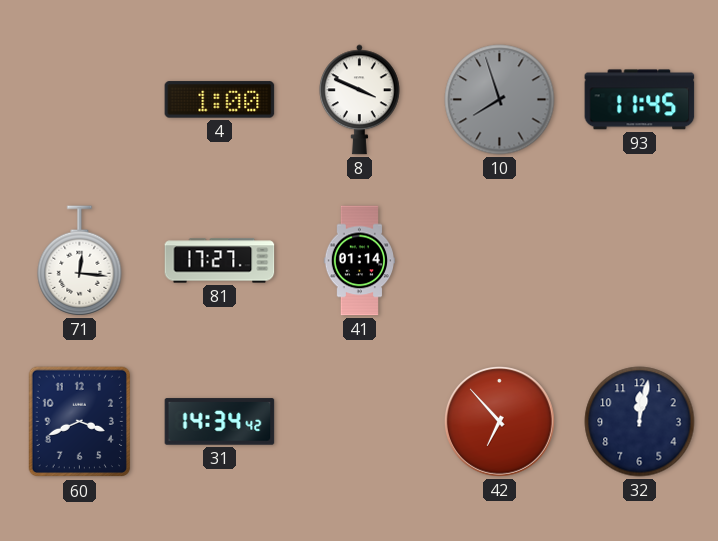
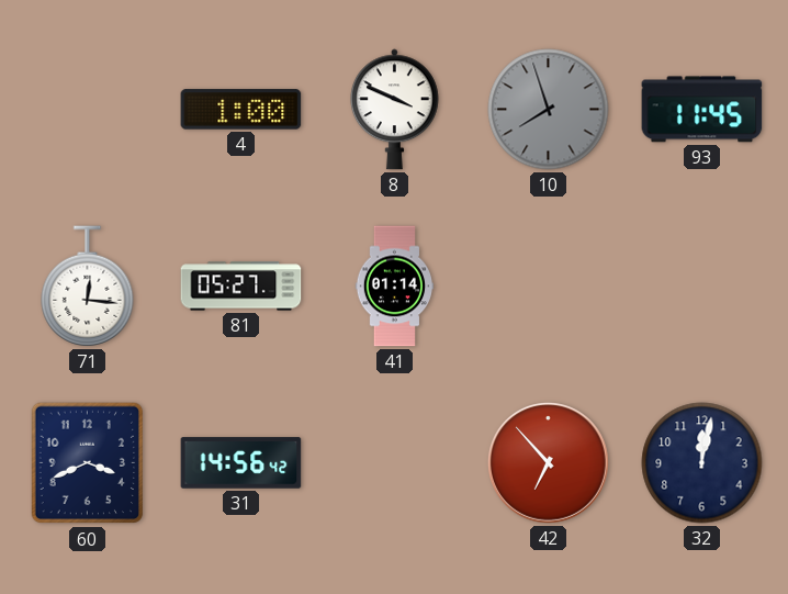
81: 17:27 -> 05:27
31: 14:34 -> 14:56
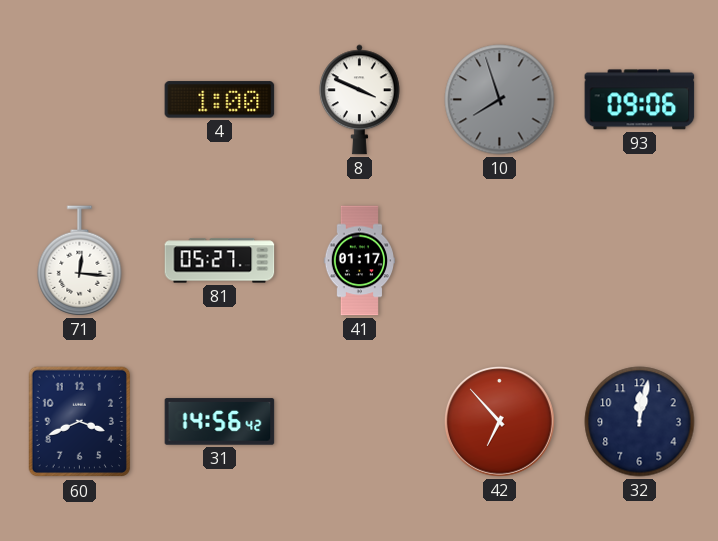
93: 11:45 -> 09:06
41: 01:14 -> 01:17
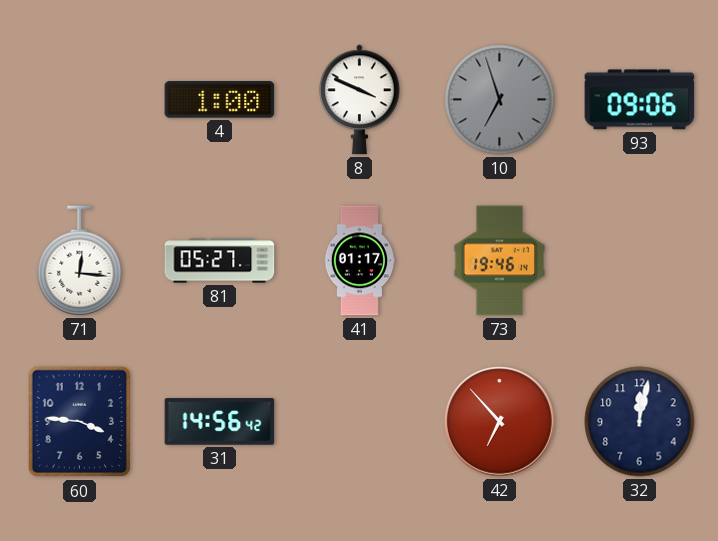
10: 7:57 -> 6:57
73: none -> 19:46
60: 3:41 -> 3:46
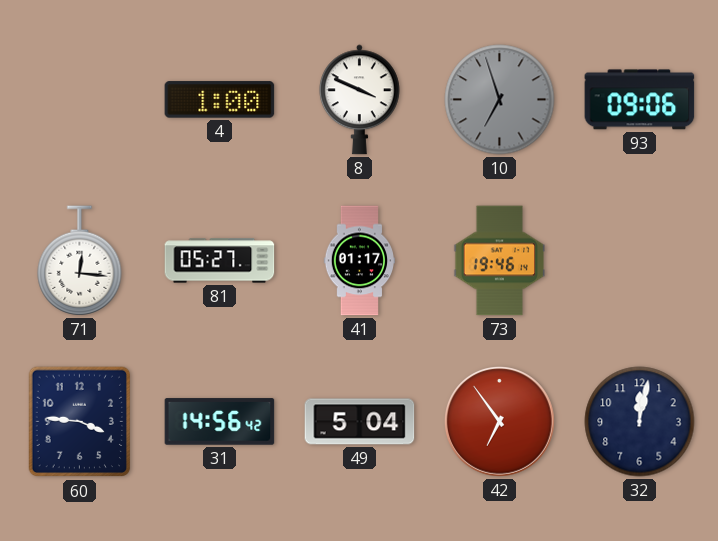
49: none -> 5:04
42: 6:53 -> 6:54
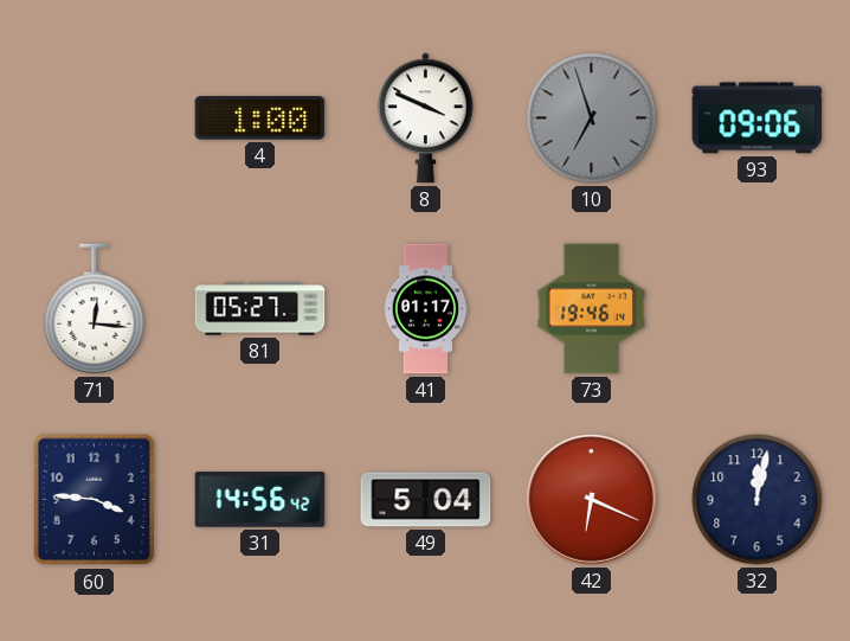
42: 6:54 -> 6:19
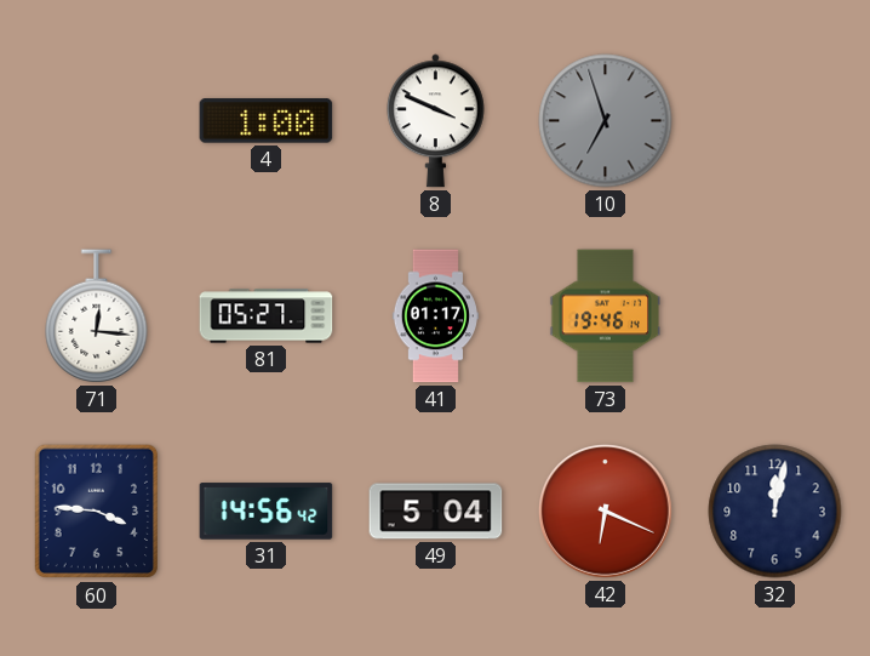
93: 09:06 -> none
